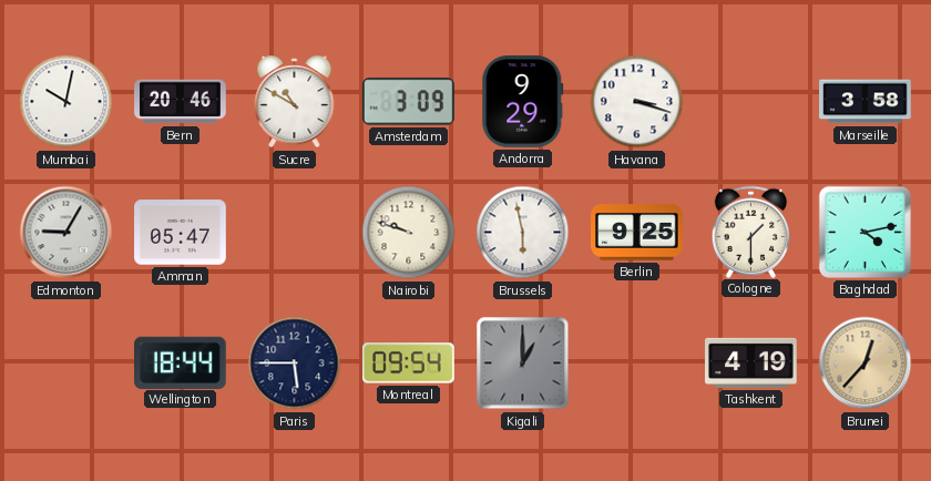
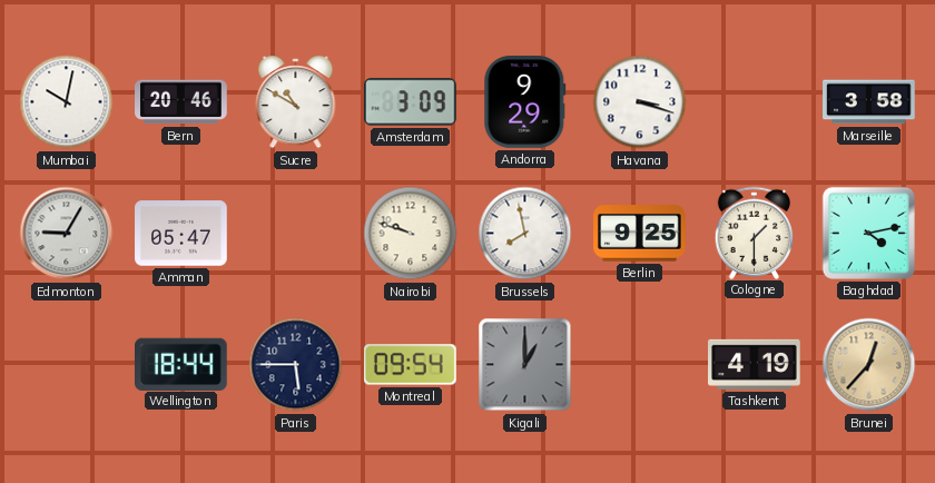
Brussels: 5:58 -> 7:58
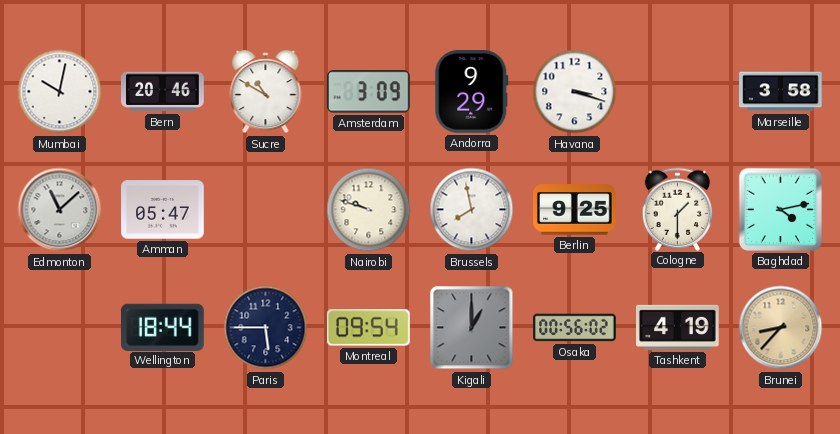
Edmonton: 9:05 -> 11:08
Osaka: none -> 00:56
Brunei: 12:37 -> 8:37
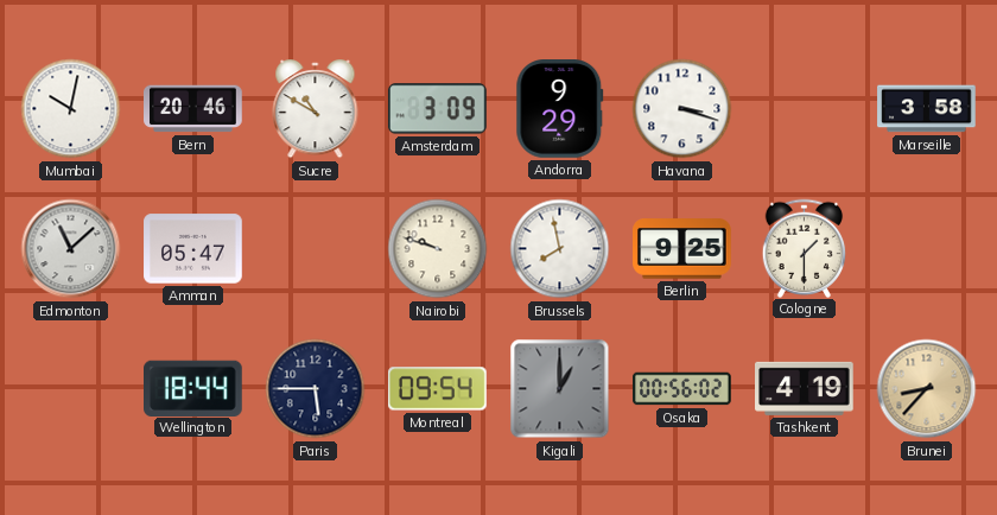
Baghdad: 4:13 -> none
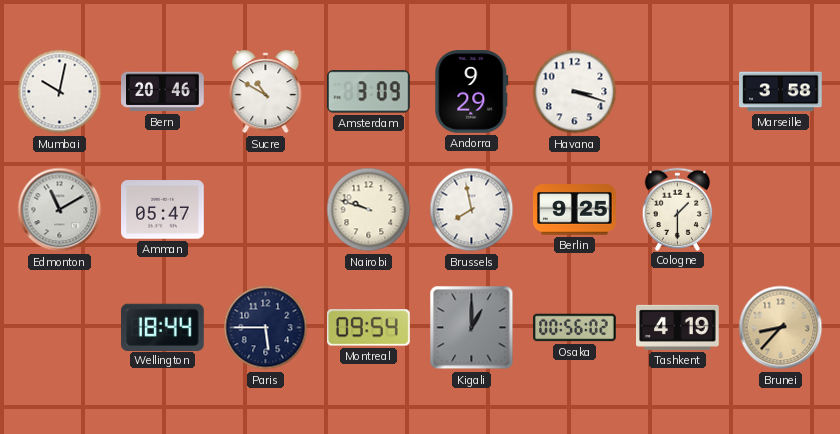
Edmonton: 11:08 -> 11:10
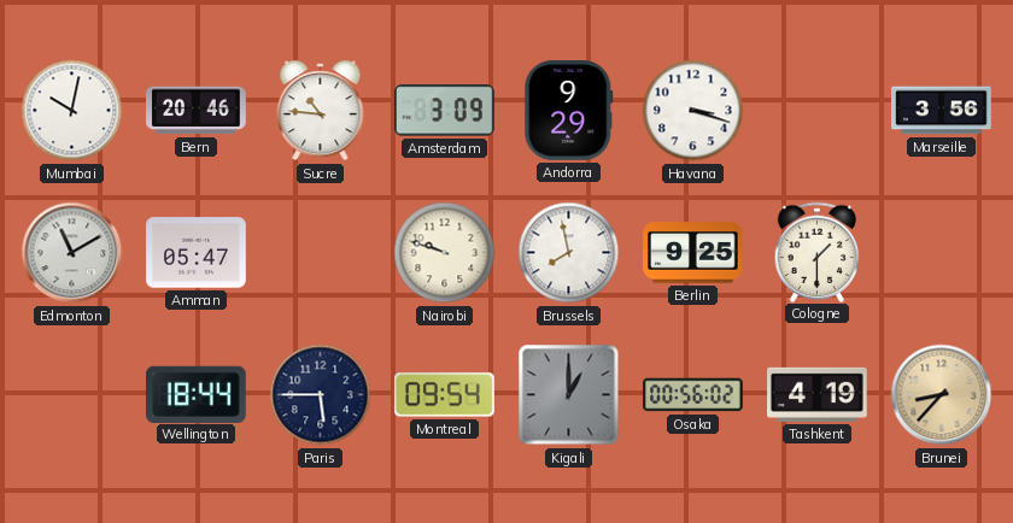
Sucre: 10:50 -> 10:46
Marseille: 3:58 -> 3:56
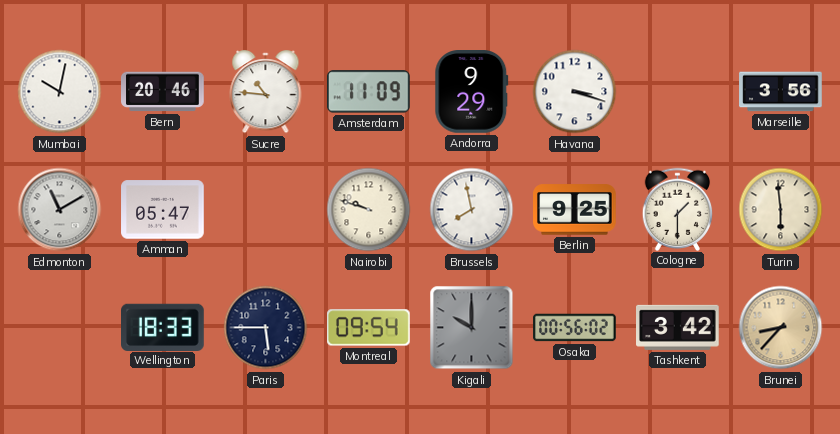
Amsterdam: 3:09 -> 11:09
Turin: none -> 5:59
Wellington: 18:44 -> 18:33
Kigali: 1:00 -> 10:00
Tashkent: 4:19 -> 3:42
